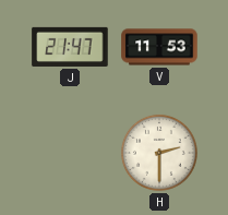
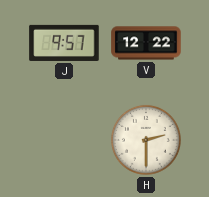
J: 21:47 -> 9:57
V: 11:53 -> 12:22
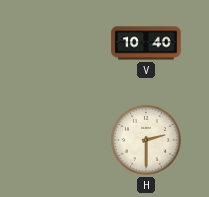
J: 9:57 -> none
V: 12:22 -> 10:40
